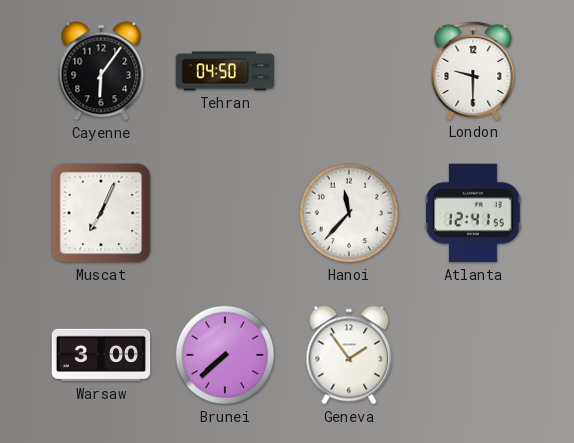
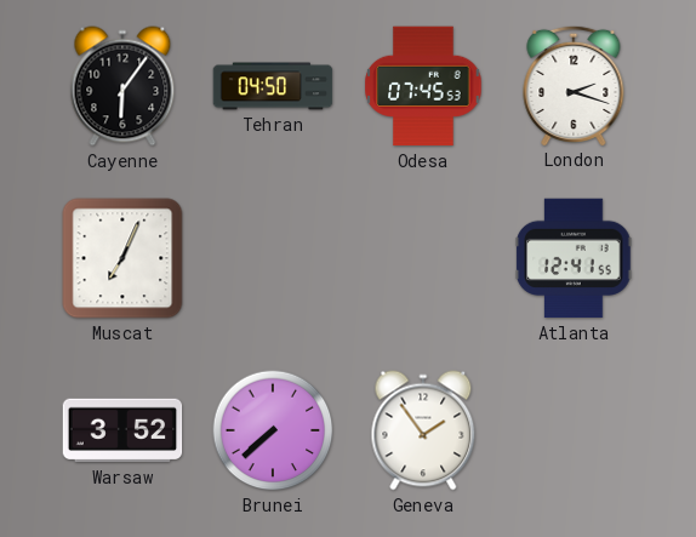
Odesa: none -> 07:45
London: 9:30 -> 2:18
Hanoi: 11:37 -> none
Warsaw: 3:00 -> 3:52
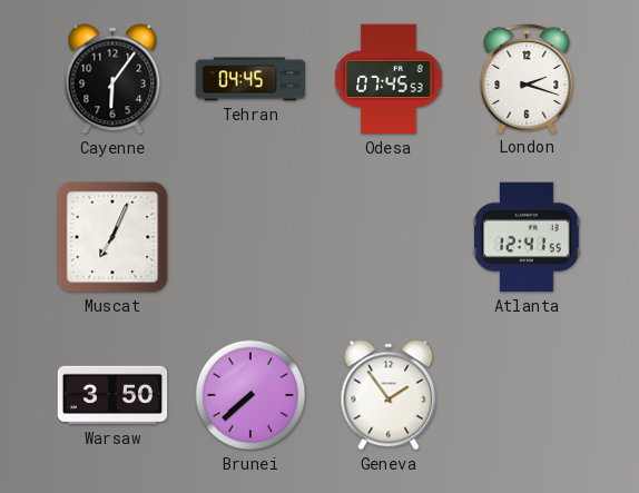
Tehran: 04:50 -> 04:45
Warsaw: 3:52 -> 3:50
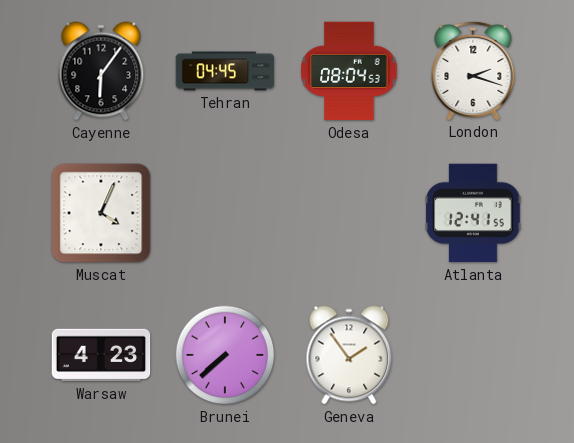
Odesa: 07:45 -> 08:04
Muscat: 7:04 -> 4:04
Warsaw: 3:50 -> 4:23
